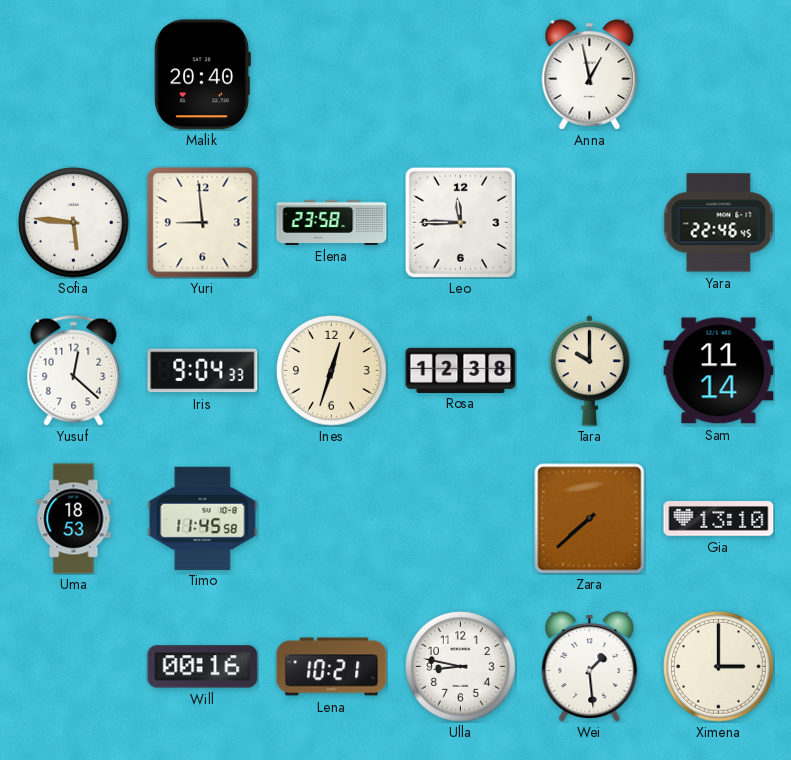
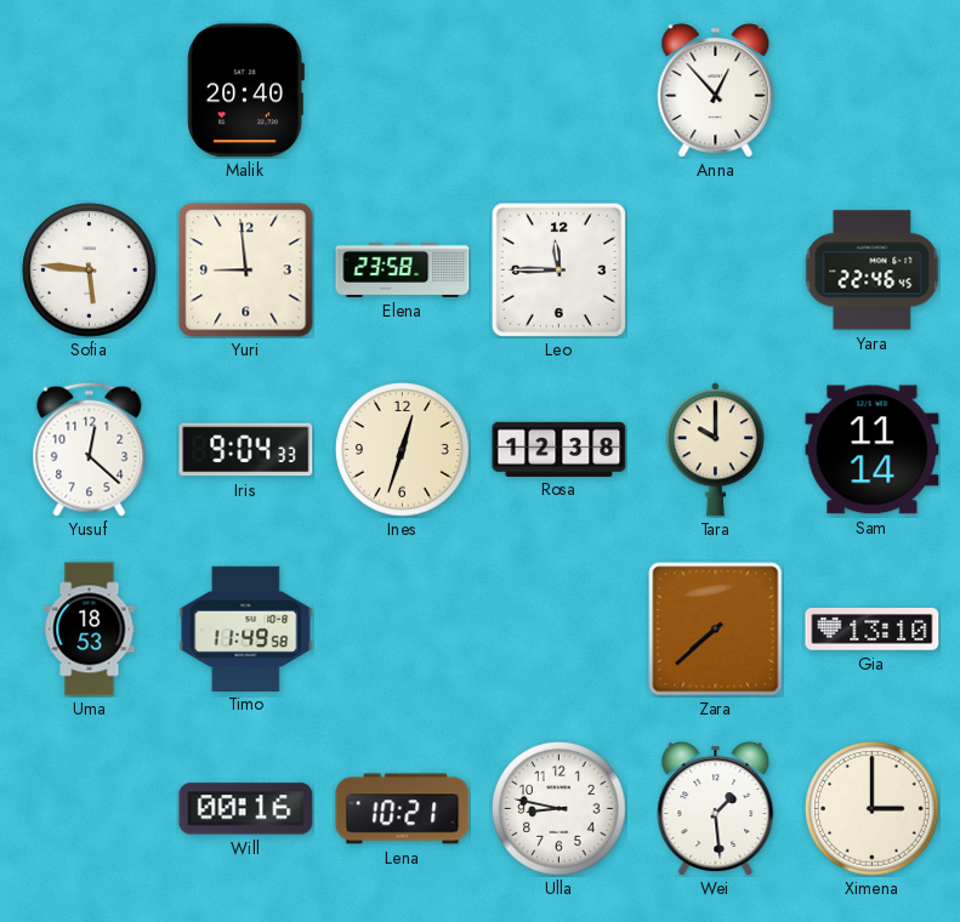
Anna: 12:58 -> 12:53
Timo: 11:45 -> 11:49
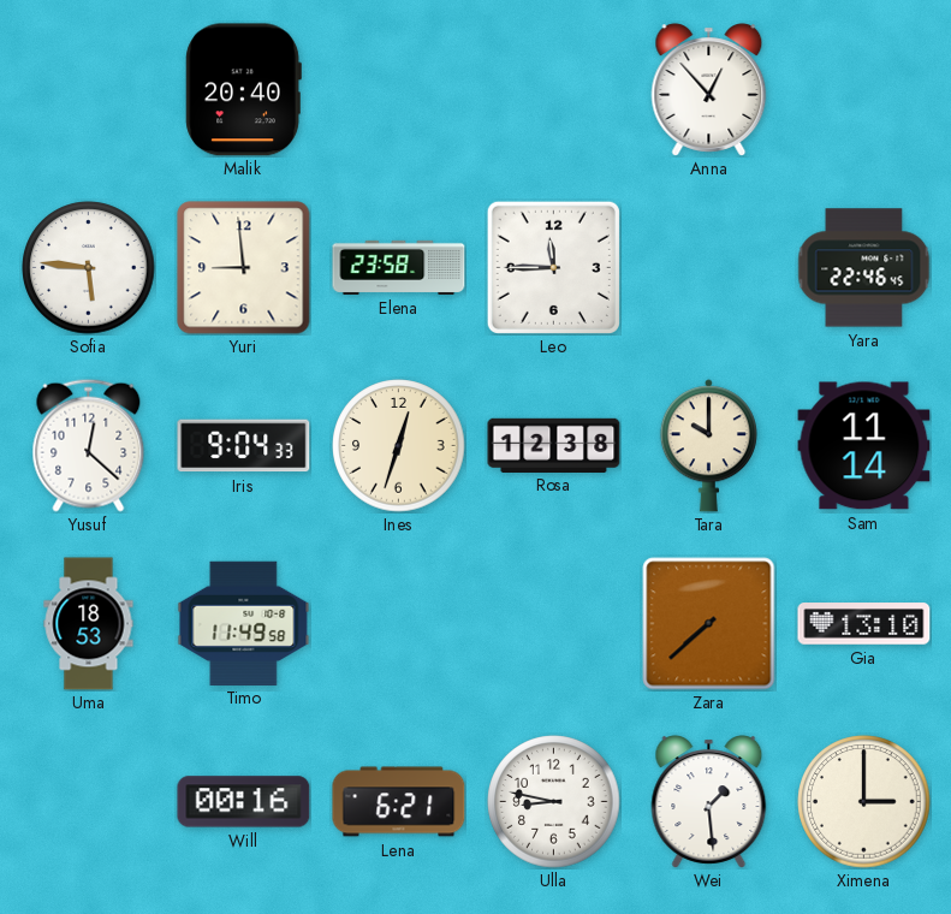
Lena: 10:21 -> 6:21
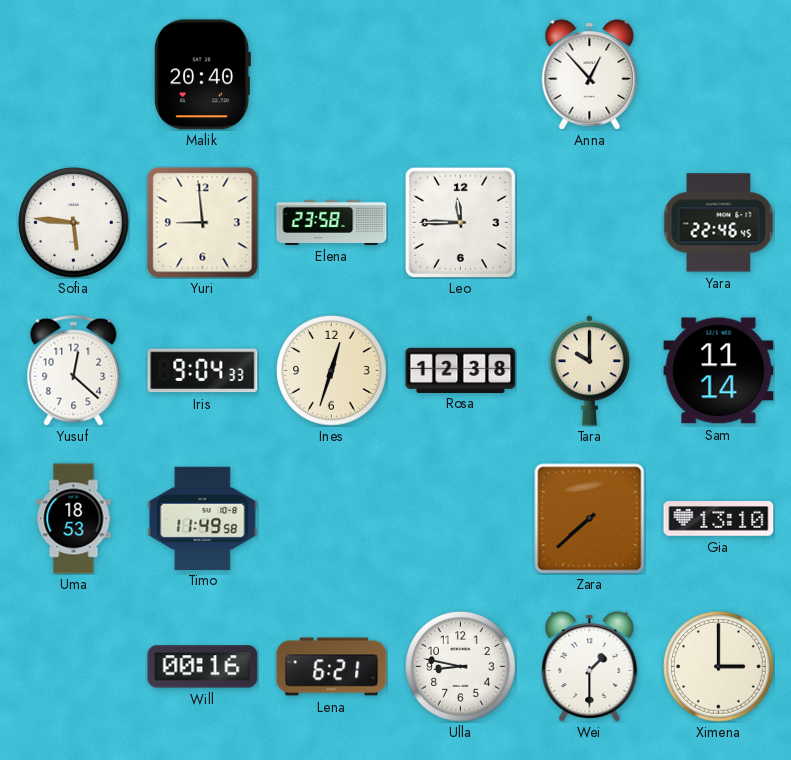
Wei: 1:29 -> 1:30
